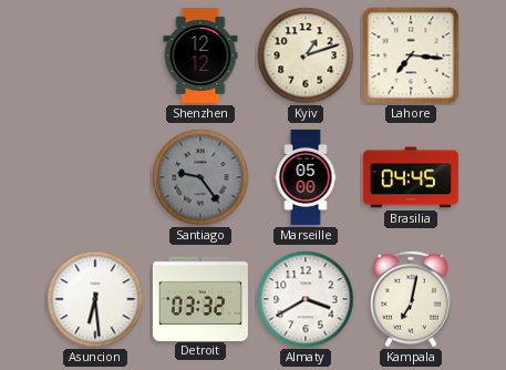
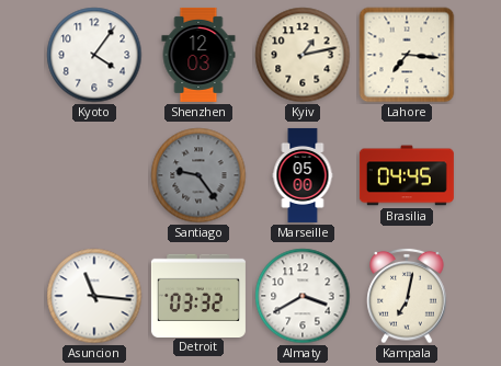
Kyoto: none -> 4:06
Shenzhen: 12:12 -> 12:03
Kyiv: 1:12 -> 1:13
Asuncion: 6:29 -> 11:16
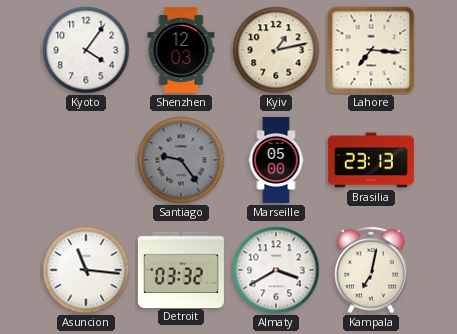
Brasilia: 04:45 -> 23:13
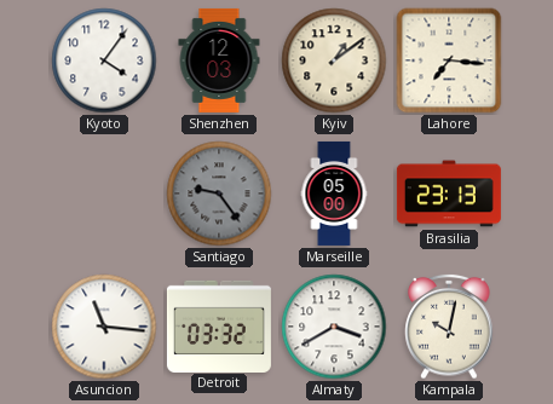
Kyiv: 1:13 -> 1:09
Kampala: 7:02 -> 10:02
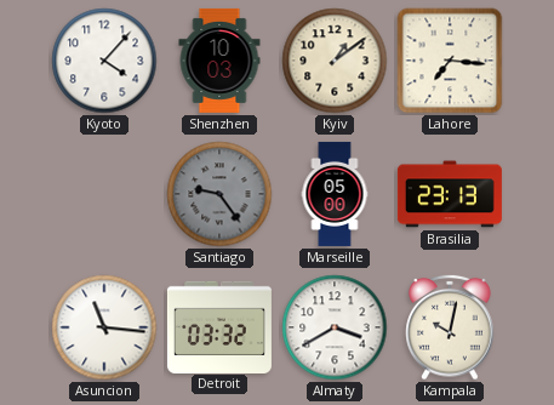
Kyoto: 4:06 -> 4:07
Shenzhen: 12:03 -> 10:03
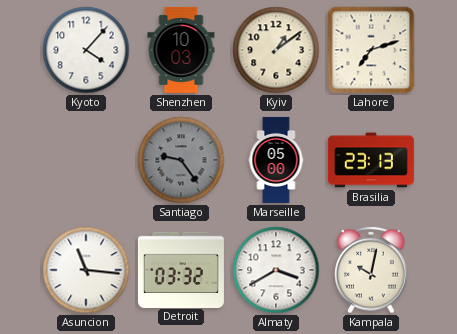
Lahore: 7:16 -> 7:12
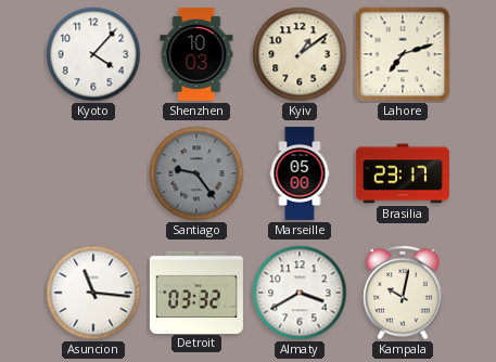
Brasilia: 23:13 -> 23:17
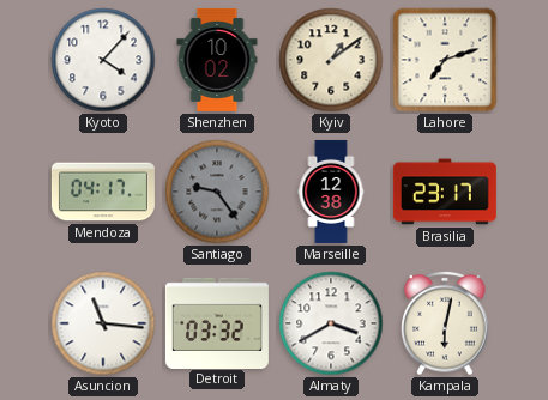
Shenzhen: 10:03 -> 10:02
Mendoza: none -> 04:17
Marseille: 05:00 -> 12:38
Kampala: 10:02 -> 6:02
